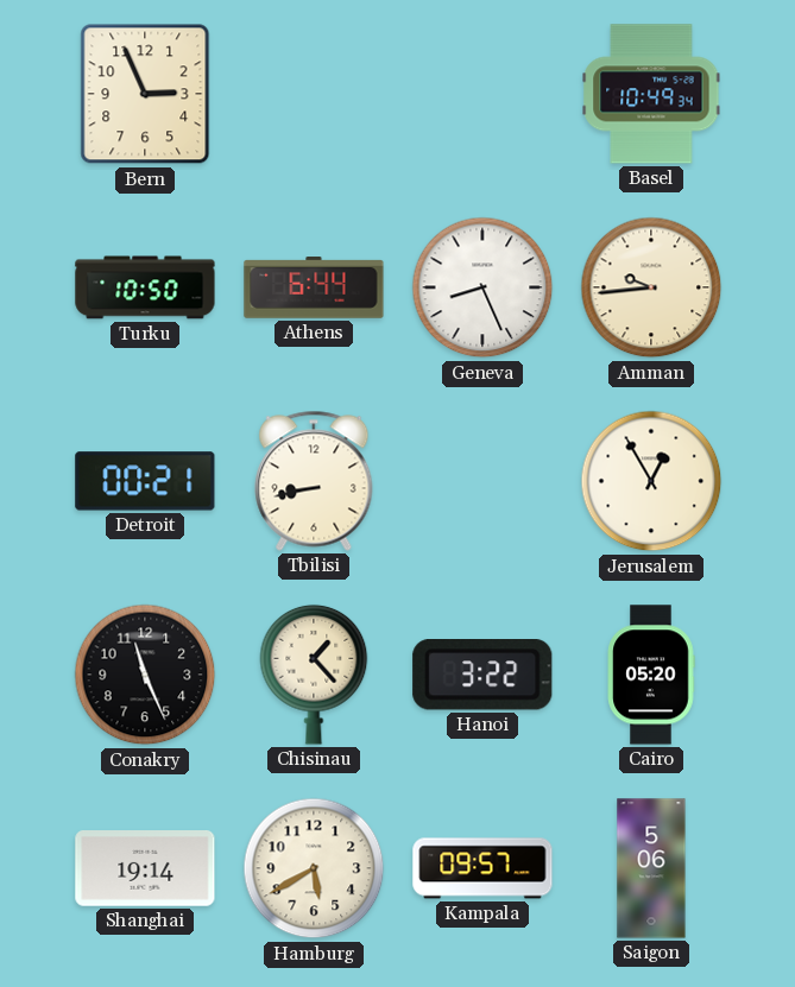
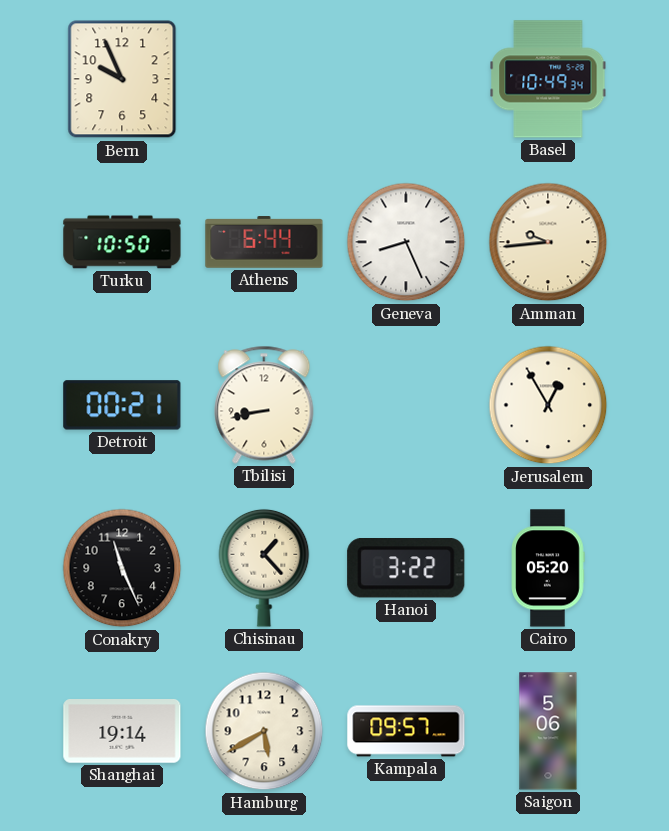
Bern: 2:56 -> 9:56
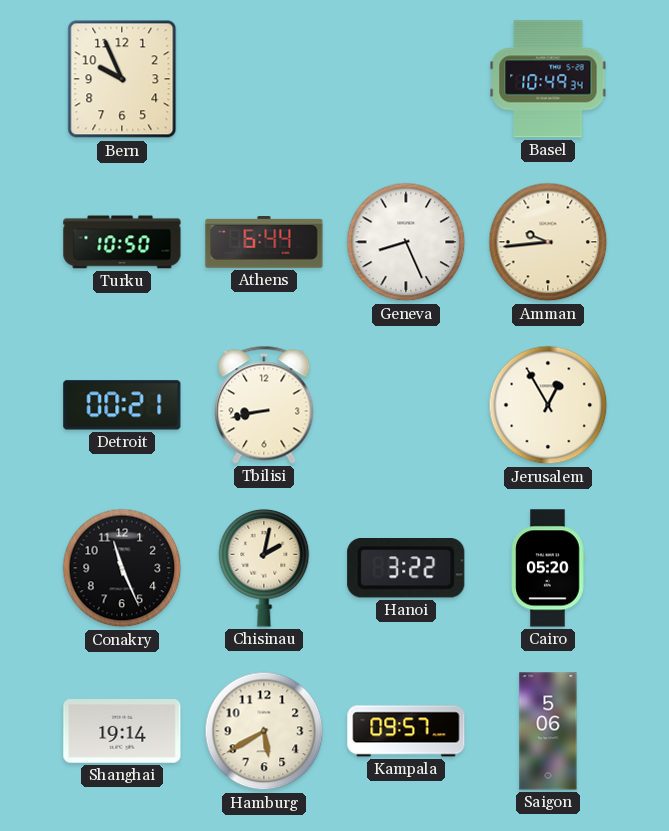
Chisinau: 1:23 -> 2:02
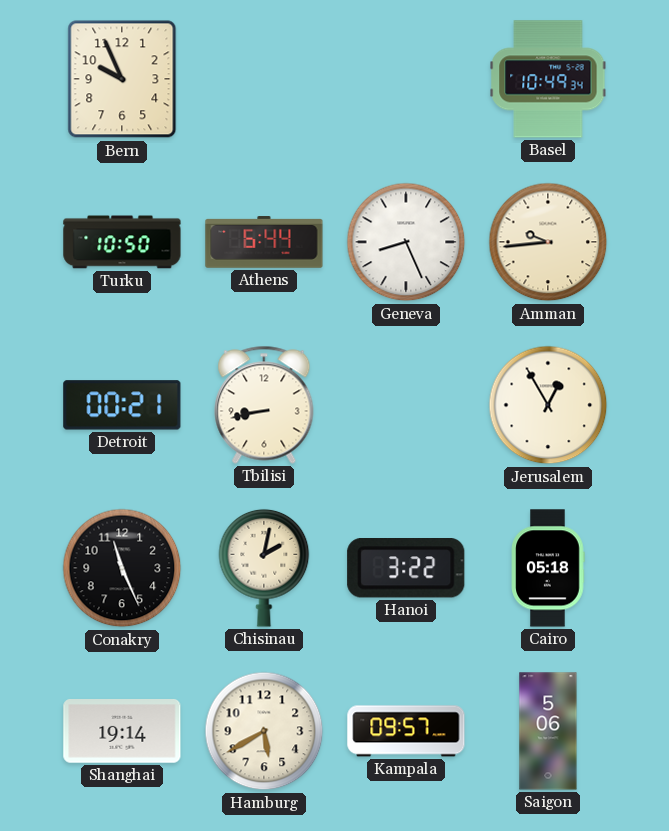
Cairo: 05:20 -> 05:18
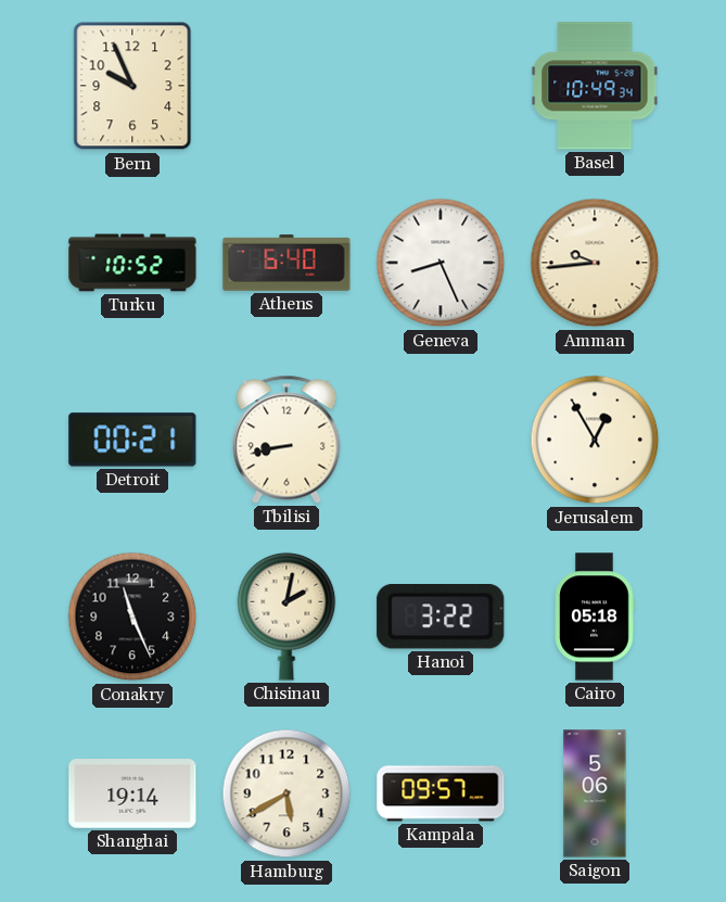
Turku: 10:50 -> 10:52
Athens: 6:44 -> 6:40
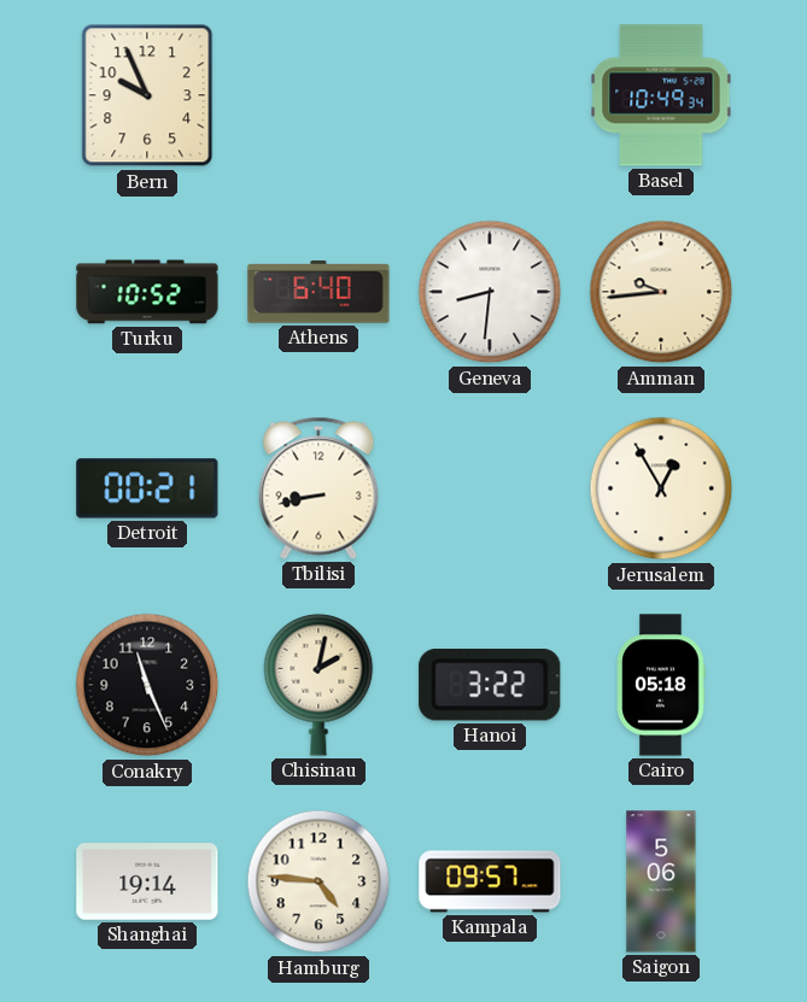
Geneva: 8:26 -> 8:31
Hamburg: 5:40 -> 4:46
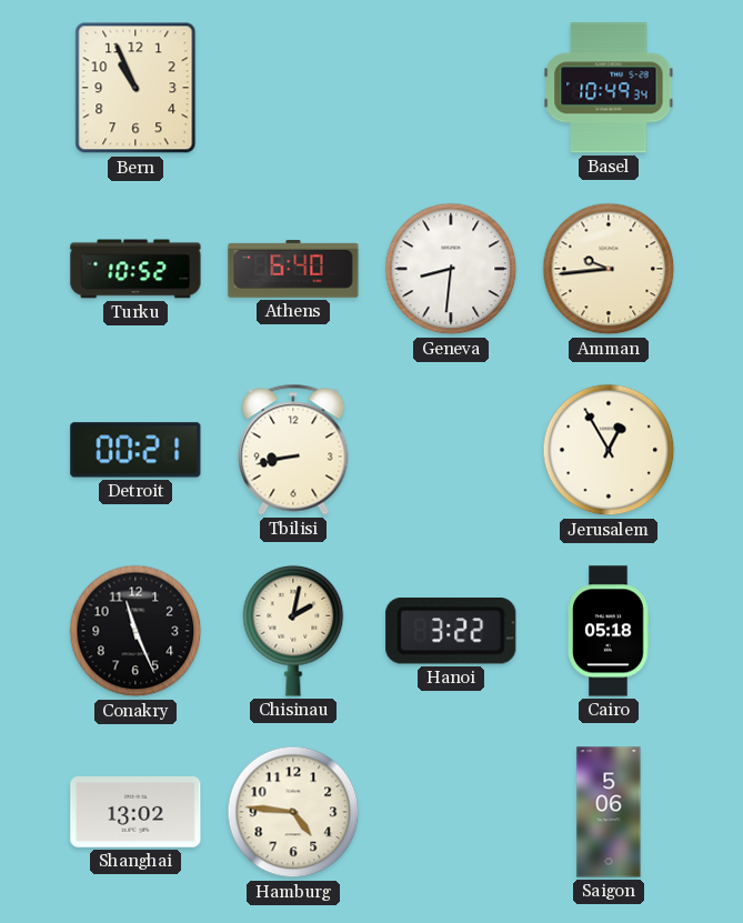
Bern: 9:56 -> 10:56
Shanghai: 19:14 -> 13:02
Kampala: 09:57 -> none
